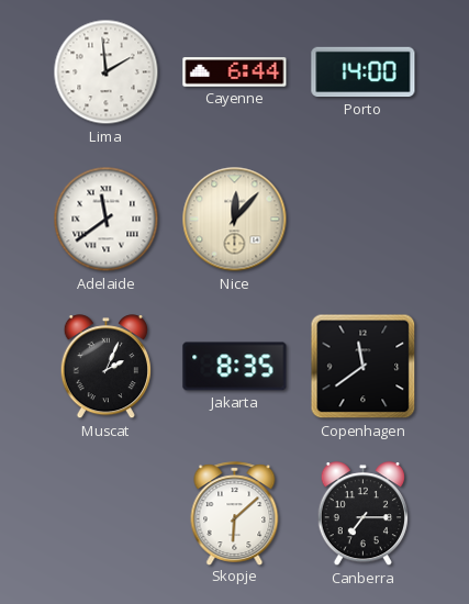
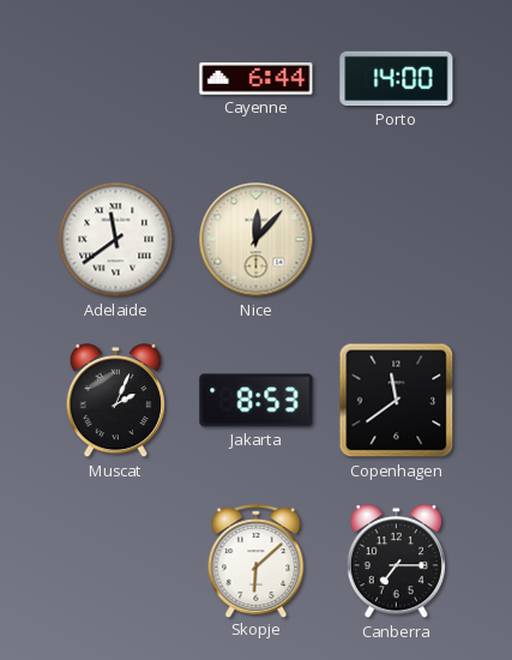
Lima: 1:59 -> none
Jakarta: 8:35 -> 8:53
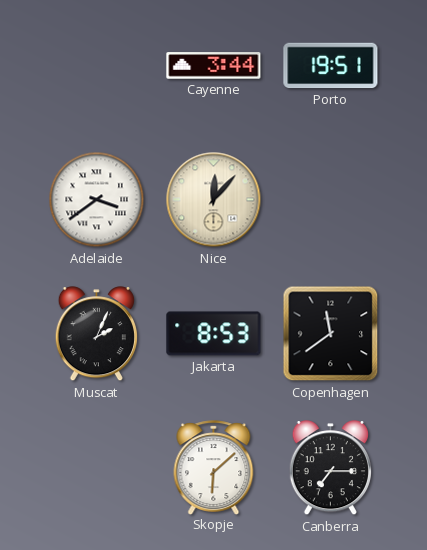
Cayenne: 6:44 -> 3:44
Porto: 14:00 -> 19:51
Adelaide: 11:39 -> 3:39
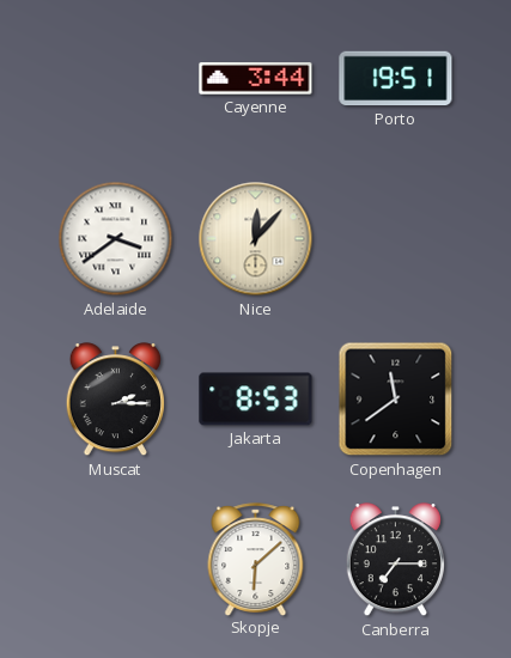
Muscat: 2:04 -> 2:15
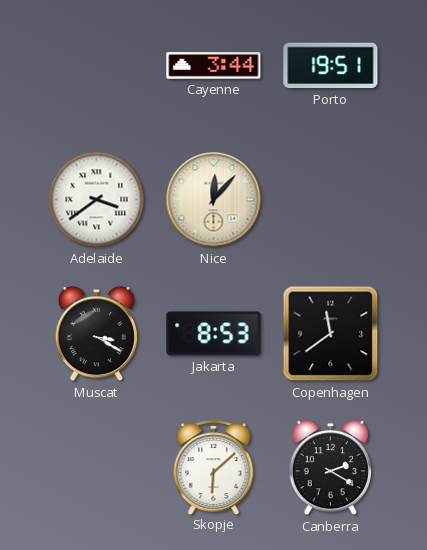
Muscat: 2:15 -> 3:20
Canberra: 7:15 -> 2:20
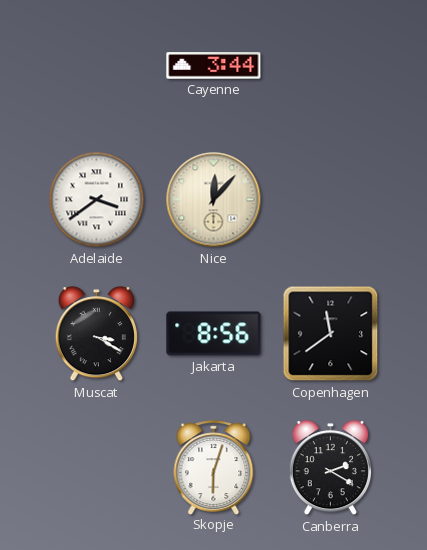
Porto: 19:51 -> none
Jakarta: 8:53 -> 8:56
Skopje: 6:08 -> 6:03
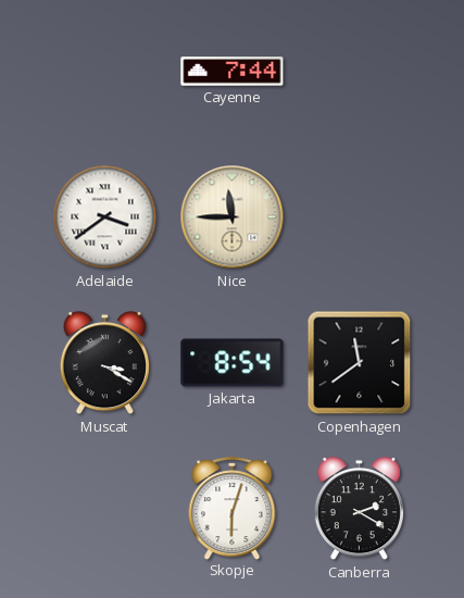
Cayenne: 3:44 -> 7:44
Nice: 12:07 -> 11:45
Jakarta: 8:56 -> 8:54
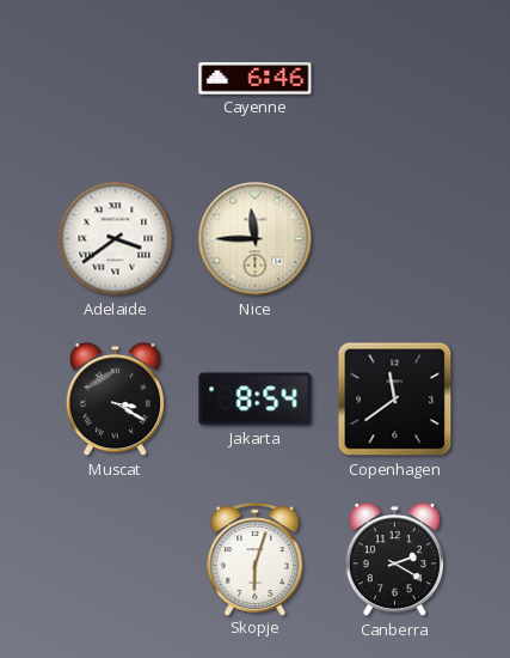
Cayenne: 7:44 -> 6:46
